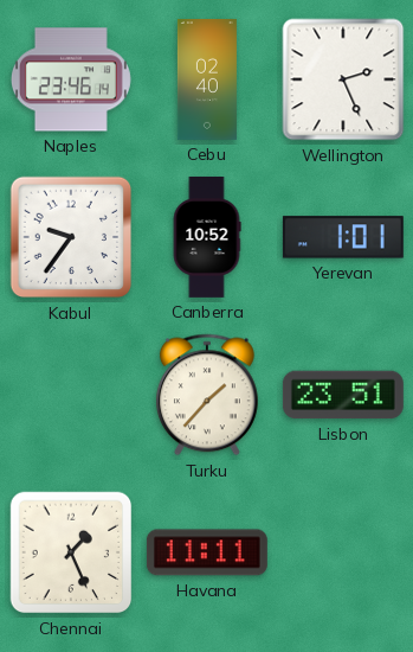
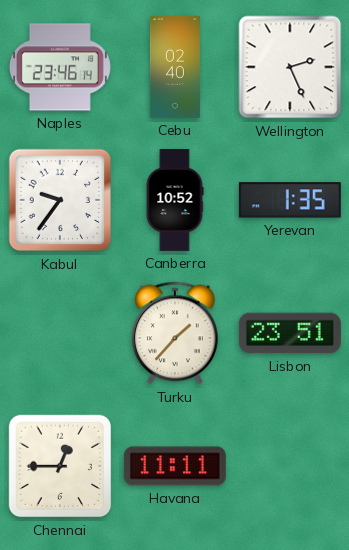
Yerevan: 1:01 -> 1:35
Chennai: 1:26 -> 12:45
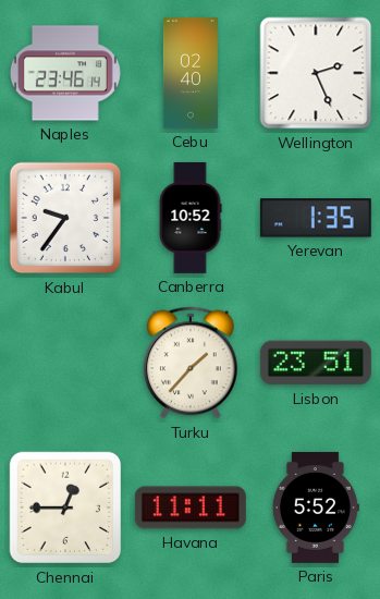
Paris: none -> 5:52
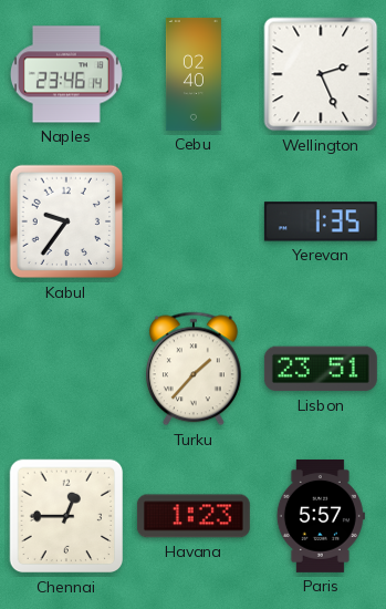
Canberra: 10:52 -> none
Havana: 11:11 -> 1:23
Paris: 5:52 -> 5:57
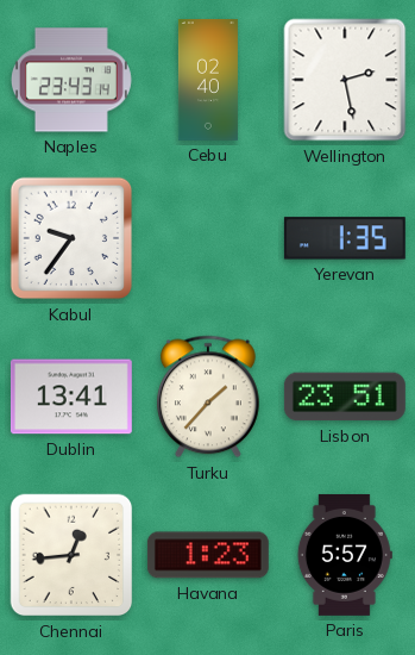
Naples: 23:46 -> 23:43
Wellington: 2:26 -> 2:28
Dublin: none -> 13:41
Chennai: 12:45 -> 12:44
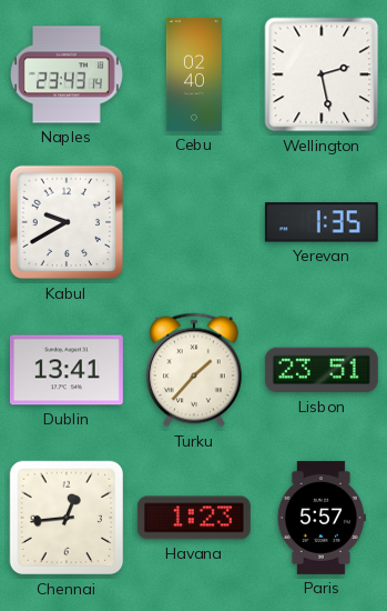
Kabul: 9:36 -> 9:40
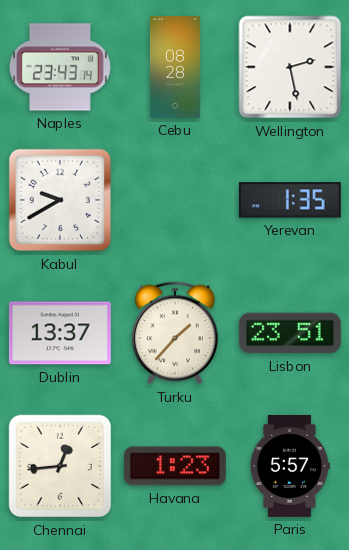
Cebu: 02:40 -> 08:28
Dublin: 13:41 -> 13:37
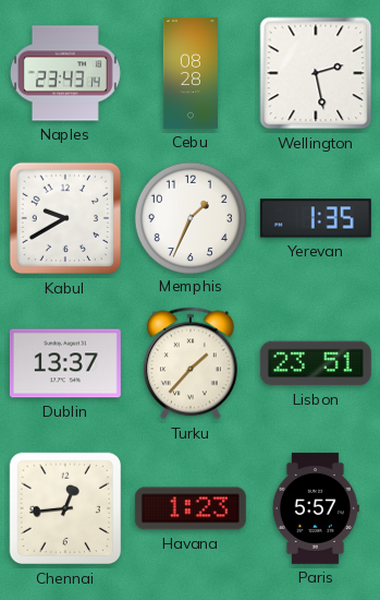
Memphis: none -> 1:34
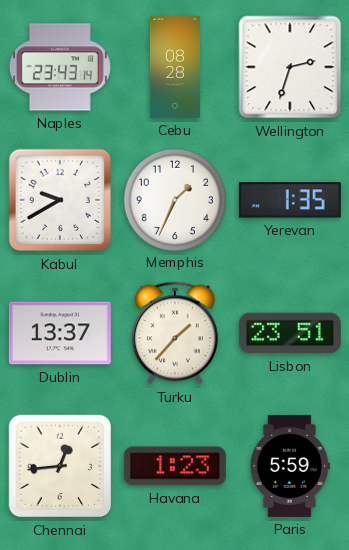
Wellington: 2:28 -> 2:33
Paris: 5:57 -> 5:59
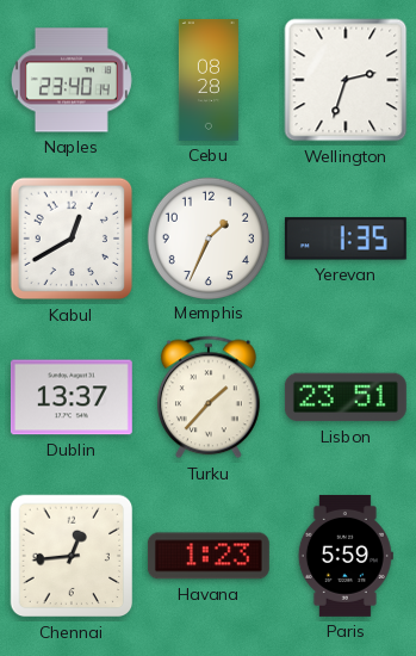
Naples: 23:43 -> 23:40
Kabul: 9:40 -> 12:40
